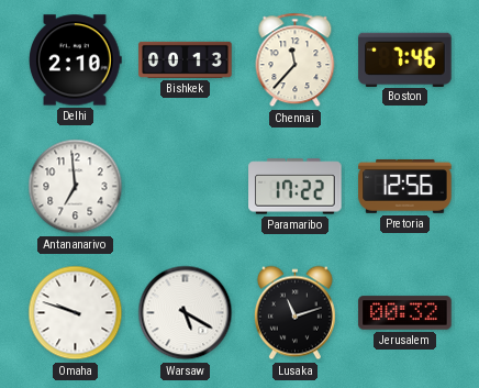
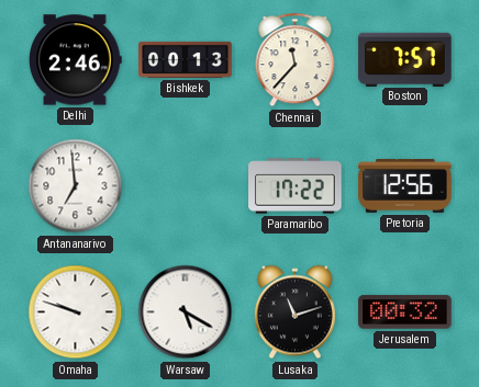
Delhi: 2:10 -> 2:46
Boston: 7:46 -> 7:57
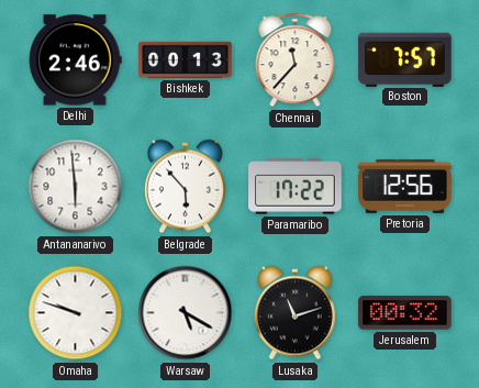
Antananarivo: 6:59 -> 5:59
Belgrade: none -> 5:53
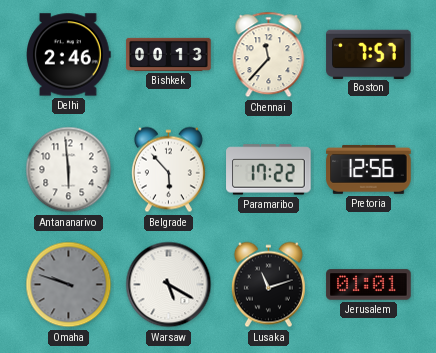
Omaha dial: white -> grey
Jerusalem: 00:32 -> 01:01
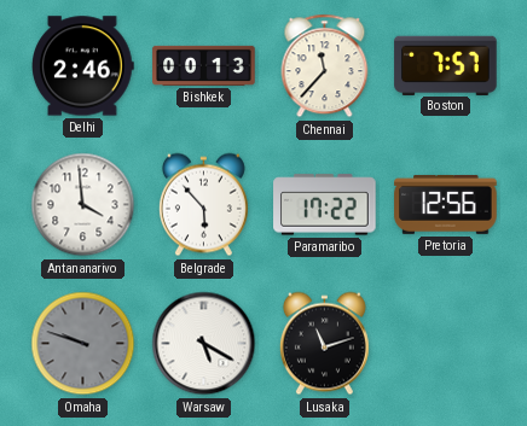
Antananarivo: 5:59 -> 3:59
Jerusalem: 01:01 -> none
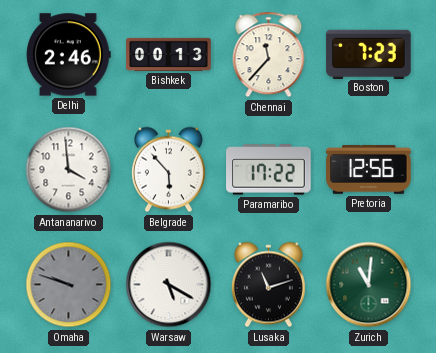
Boston: 7:57 -> 7:23
Zurich: none -> 11:01
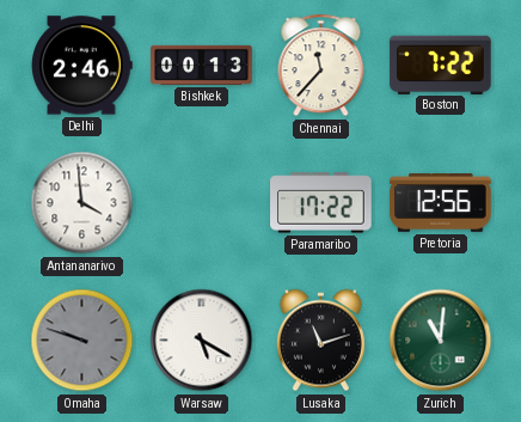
Boston: 7:23 -> 7:22
Belgrade: 5:53 -> none
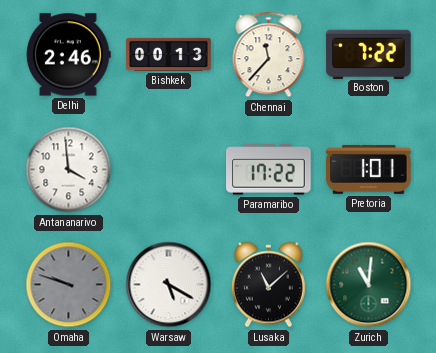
Pretoria: 12:56 -> 1:01
Lusaka: 11:12 -> 11:08
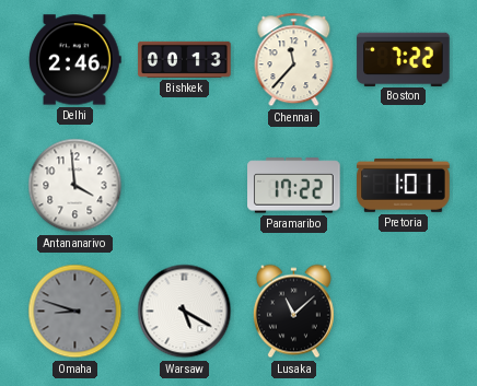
Omaha: 9:48 -> 8:48
Zurich: 11:01 -> none
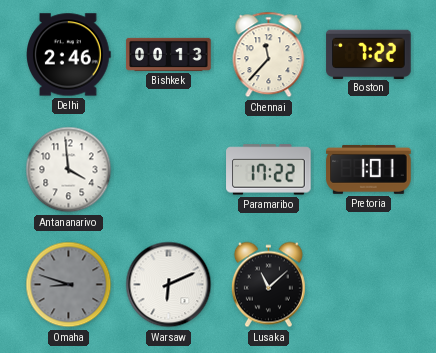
Warsaw: 5:20 -> 6:11
